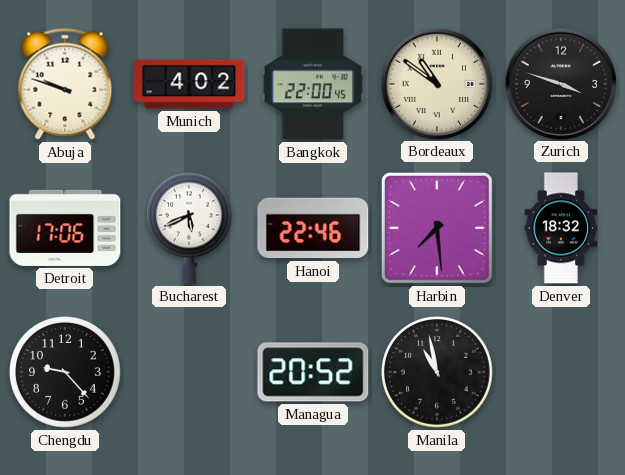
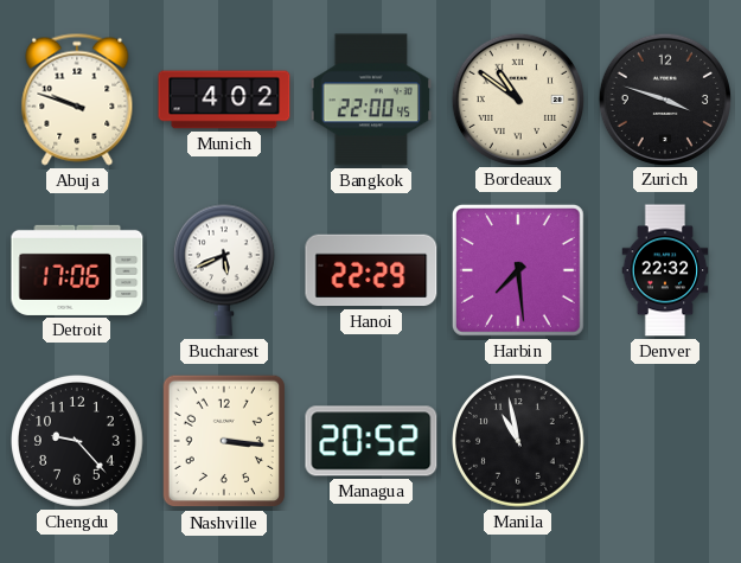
Hanoi: 22:46 -> 22:29
Denver: 18:32 -> 22:32
Nashville: none -> 3:16
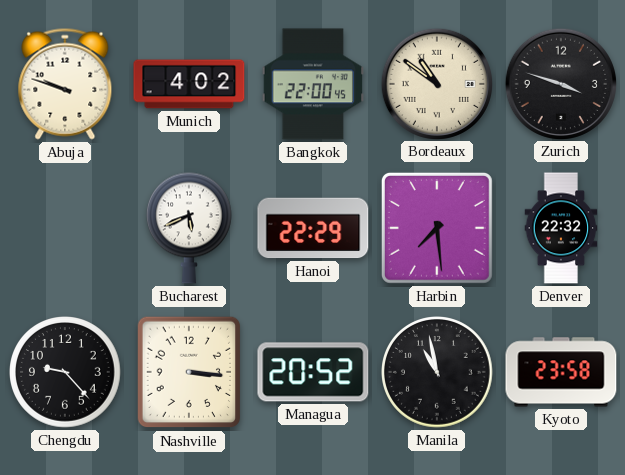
Detroit: 17:06 -> none
Kyoto: none -> 23:58
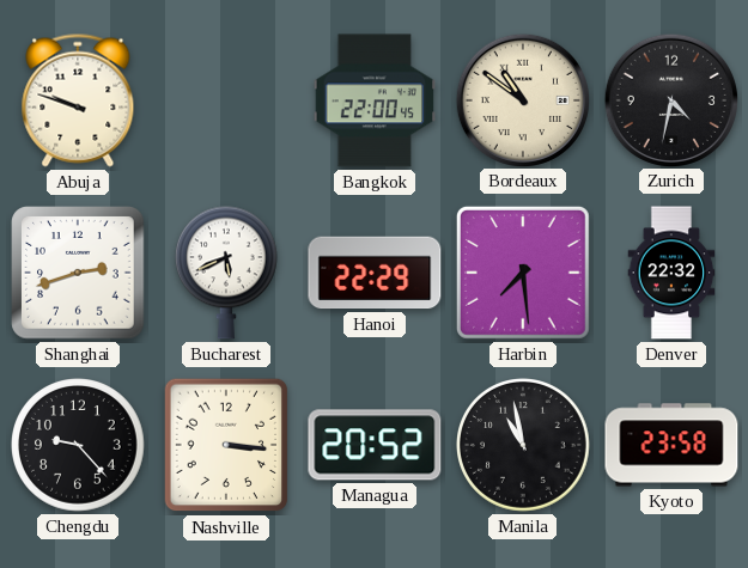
Munich: 4:02 -> none
Zurich: 3:48 -> 4:32
Shanghai: none -> 2:42
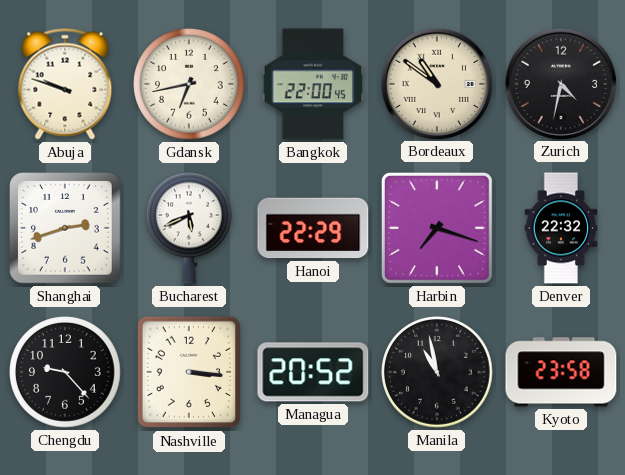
Gdansk: none -> 6:43
Harbin: 7:29 -> 7:18
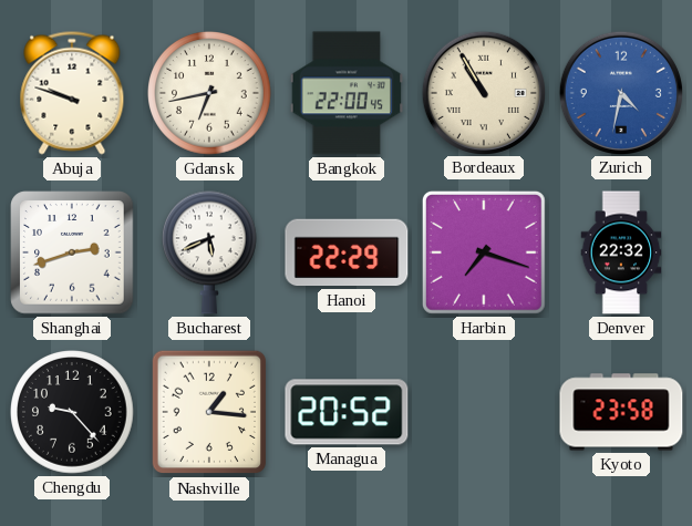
Bordeaux: 10:51 -> 10:55
Zurich dial: black -> blue
Nashville: 3:16 -> 1:16
Manila: 10:58 -> none
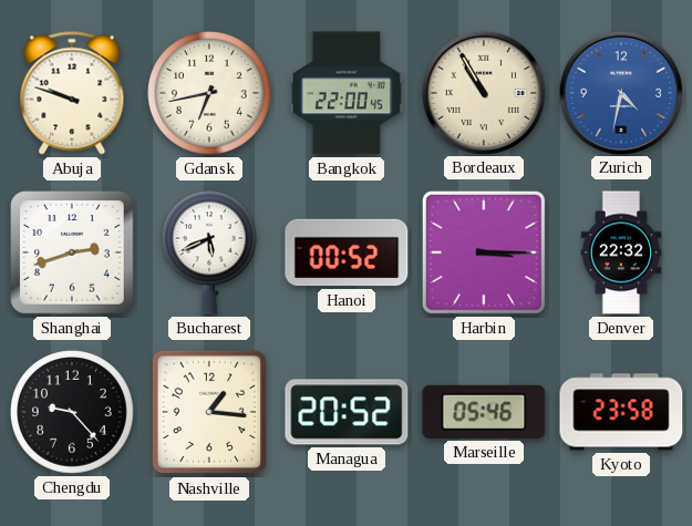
Hanoi: 22:29 -> 00:52
Harbin: 7:18 -> 3:15
Marseille: none -> 05:46
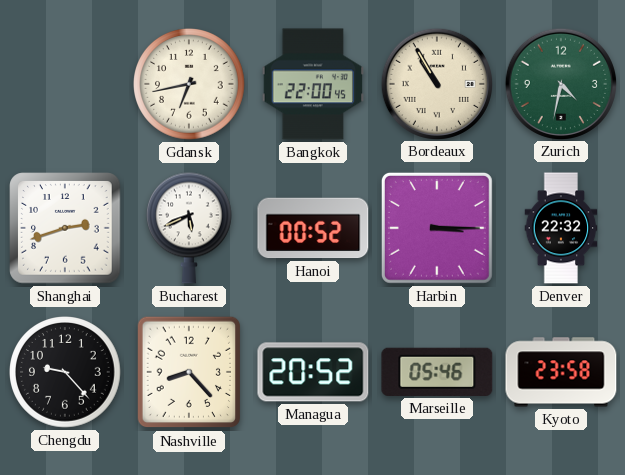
Abuja: 9:48 -> none
Zurich dial: blue -> green
Nashville: 1:16 -> 8:23
